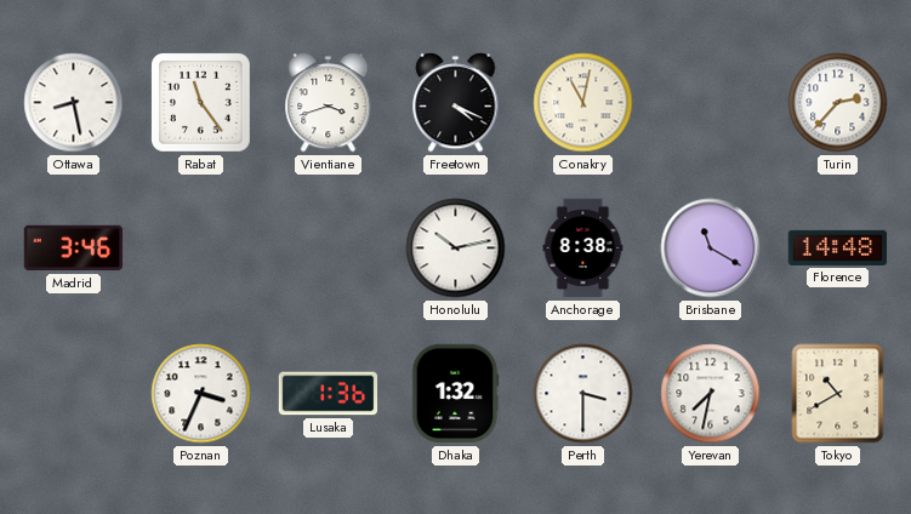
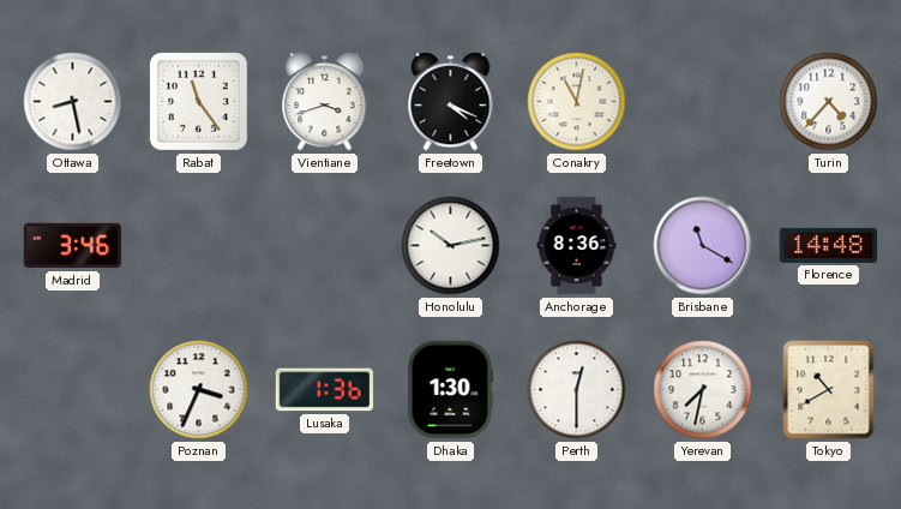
Turin: 2:37 -> 4:37
Anchorage: 8:38 -> 8:36
Dhaka: 1:32 -> 1:30
Perth: 3:30 -> 12:30
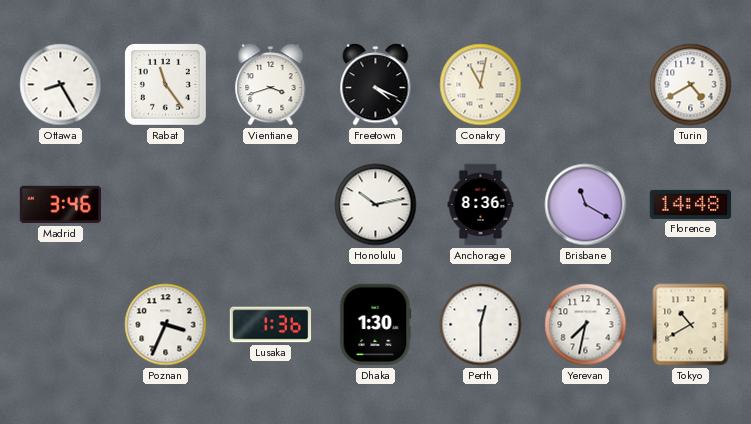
Ottawa: 8:28 -> 8:25
Turin: 4:37 -> 4:40
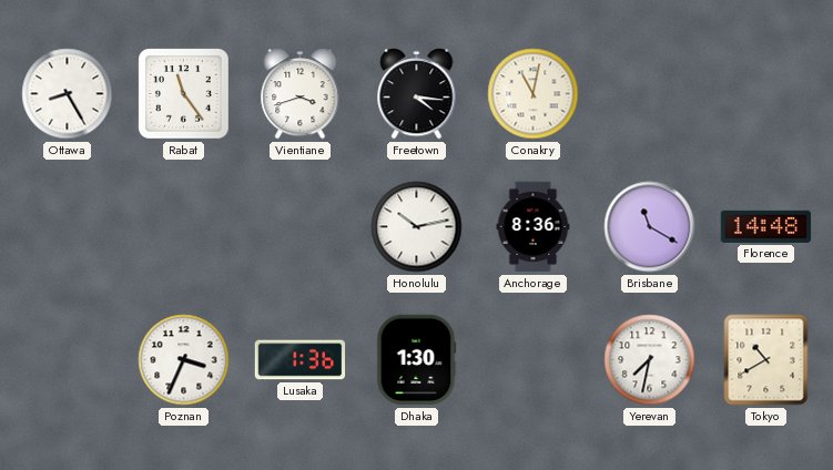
Freetown: 4:19 -> 4:16
Turin: 4:40 -> none
Madrid: 3:46 -> none
Perth: 12:30 -> none
